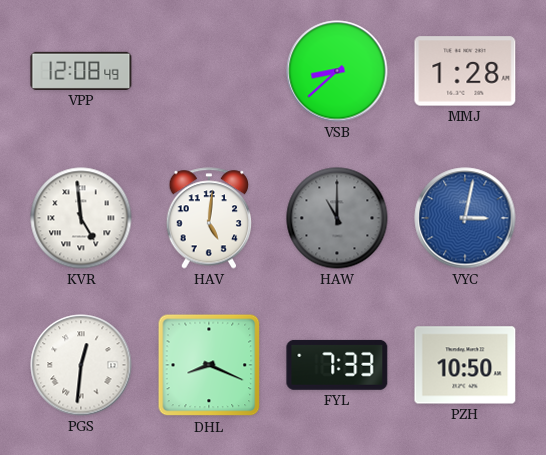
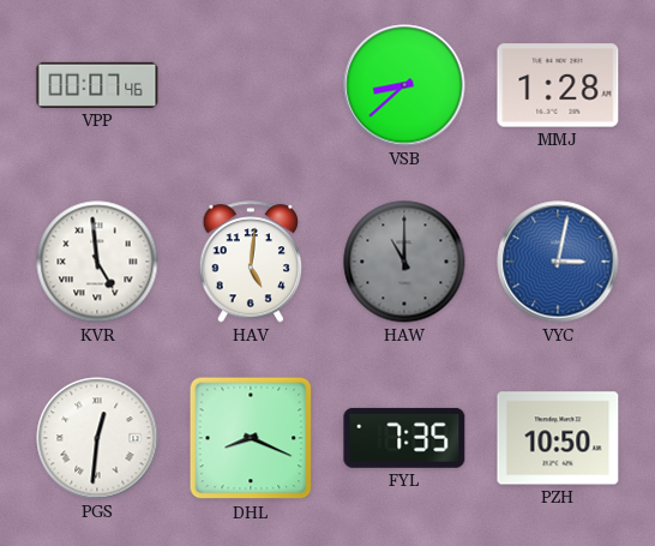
VPP: 12:08 -> 00:07
FYL: 7:33 -> 7:35
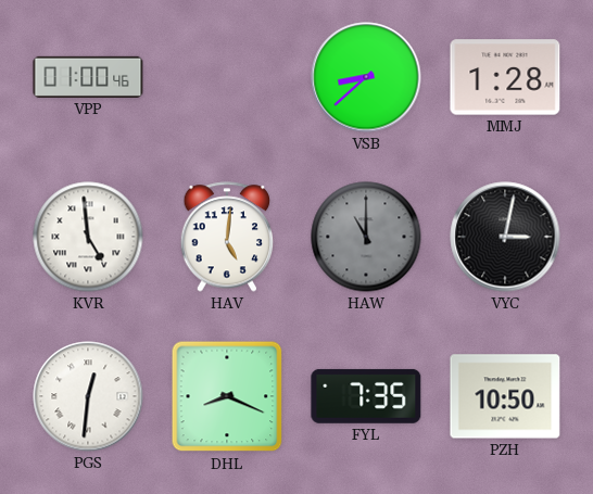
VPP: 00:07 -> 01:00
VYC dial: blue -> black
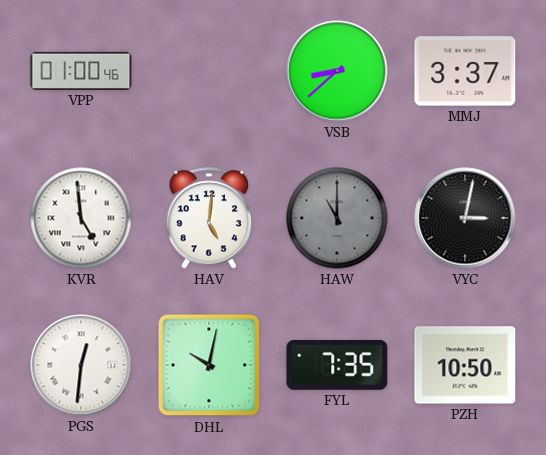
MMJ: 1:28 -> 3:37
DHL: 8:19 -> 10:02
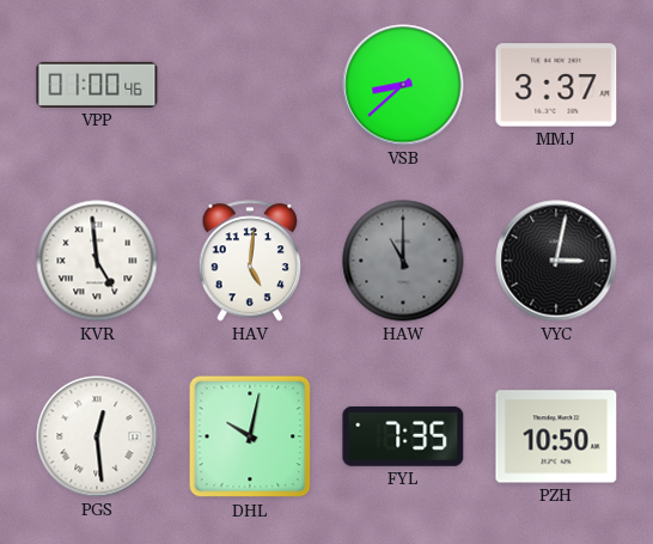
PGS: 12:31 -> 12:29
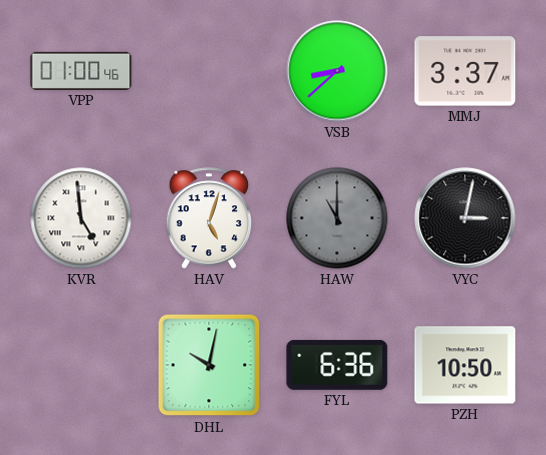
HAV: 5:01 -> 5:03
PGS: 12:29 -> none
FYL: 7:35 -> 6:36
